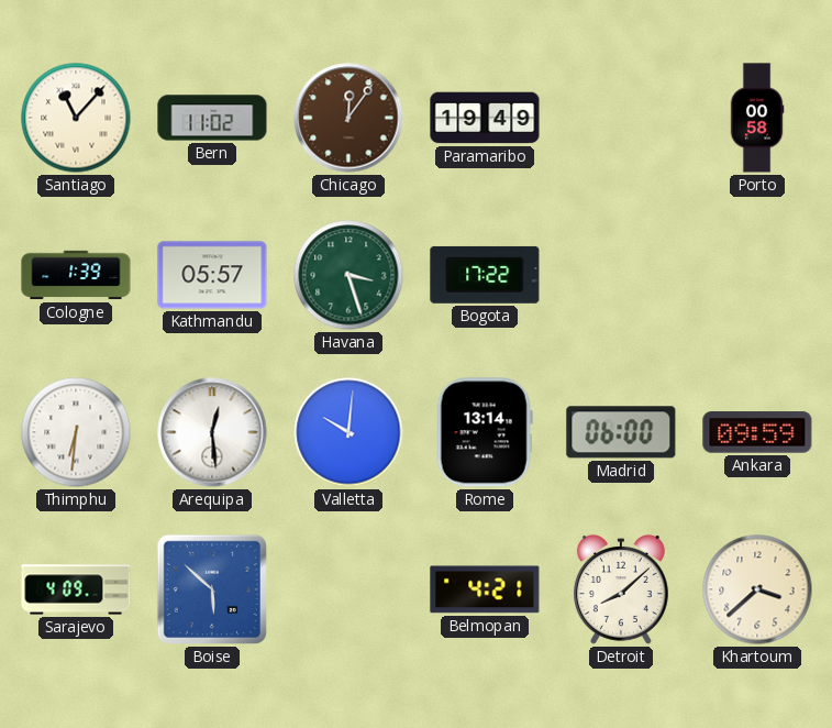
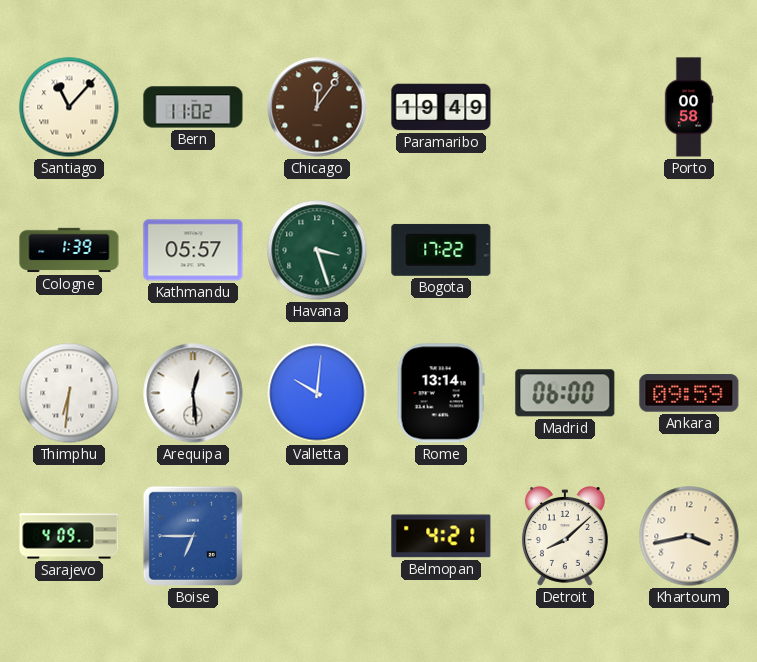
Boise: 5:52 -> 6:45
Khartoum: 3:38 -> 3:43
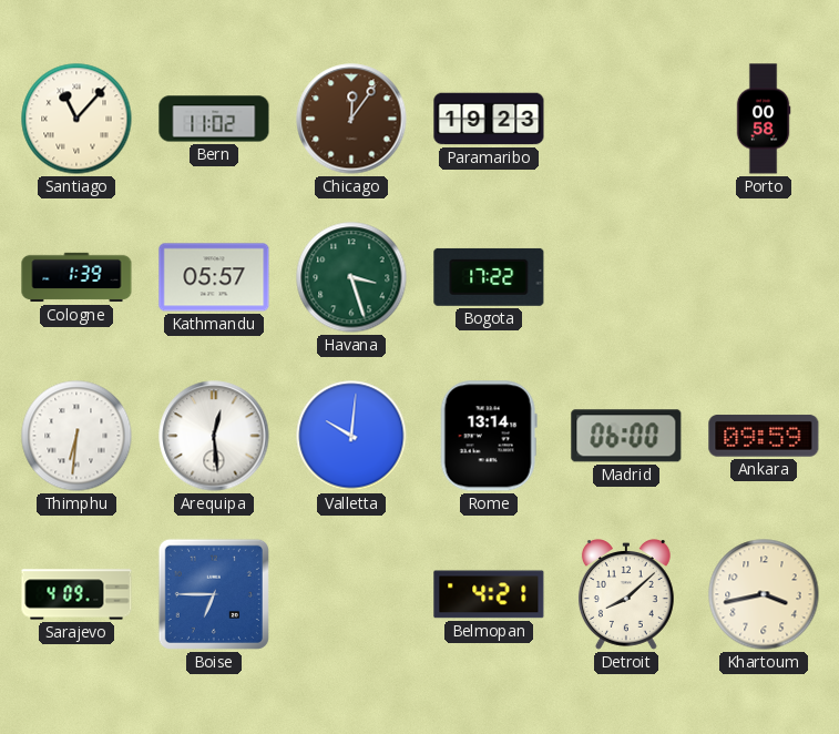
Paramaribo: 19:49 -> 19:23
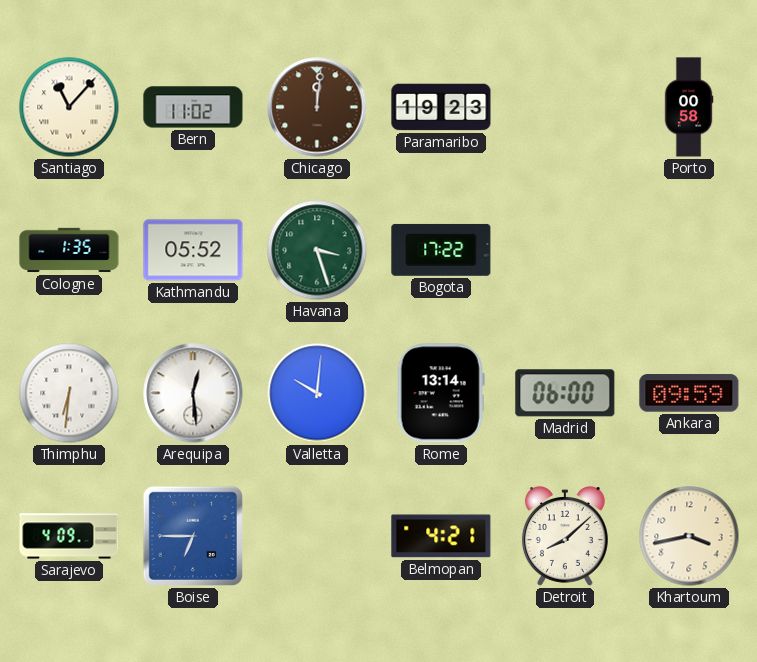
Chicago: 12:06 -> 12:01
Cologne: 1:39 -> 1:35
Kathmandu: 05:57 -> 05:52
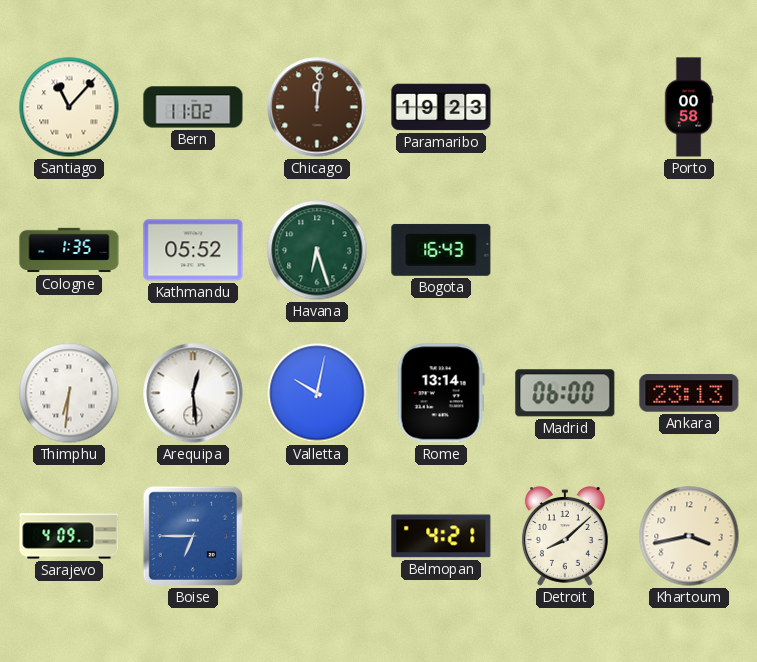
Havana: 3:27 -> 6:27
Bogota: 17:22 -> 16:43
Valletta: 10:01 -> 10:02
Ankara: 09:59 -> 23:13
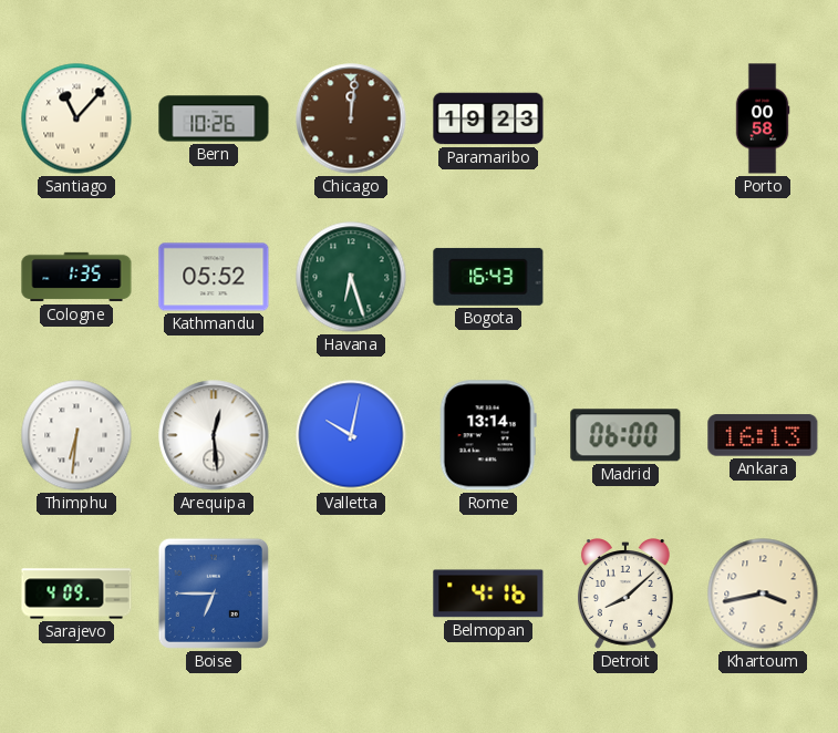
Bern: 11:02 -> 10:26
Ankara: 23:13 -> 16:13
Belmopan: 4:21 -> 4:16
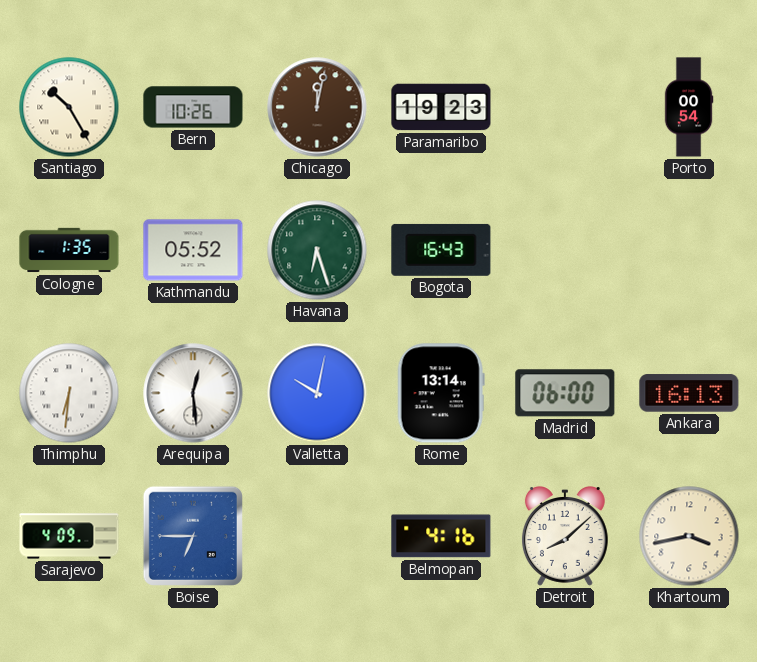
Santiago: 11:07 -> 10:25
Chicago: 12:01 -> 12:02
Porto: 00:58 -> 00:54
